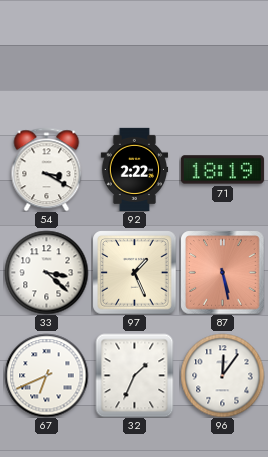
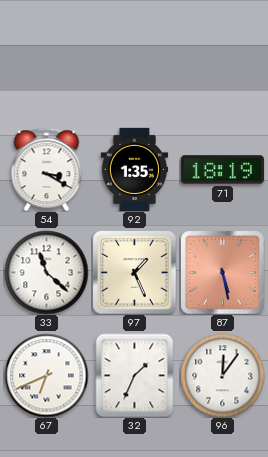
92: 2:22 -> 1:35
33: 3:22 -> 11:22
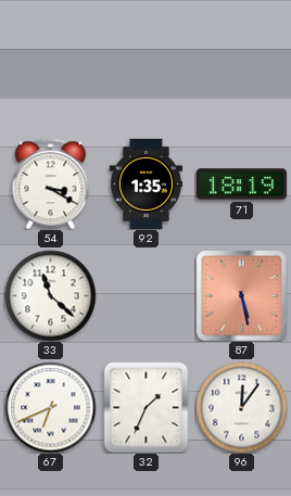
97: 1:26 -> none
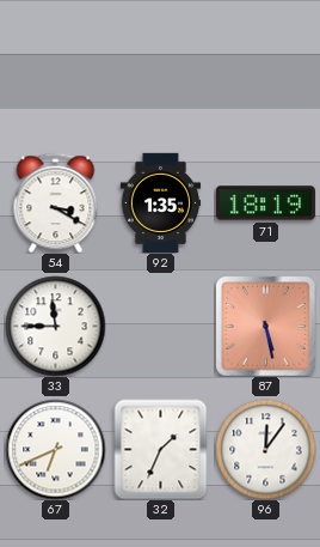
33: 11:22 -> 11:45
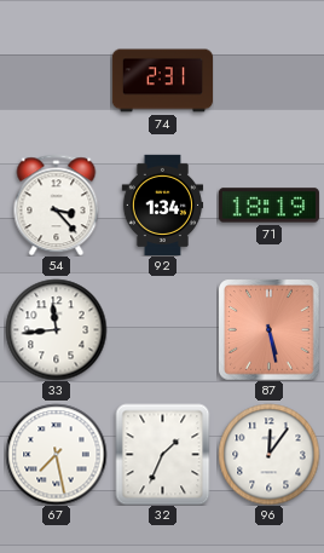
74: none -> 2:31
54: 3:20 -> 3:23
92: 1:35 -> 1:34
33: 11:45 -> 11:44
67: 6:41 -> 7:28
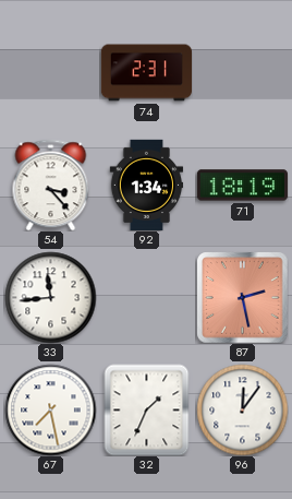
87: 5:28 -> 2:28
